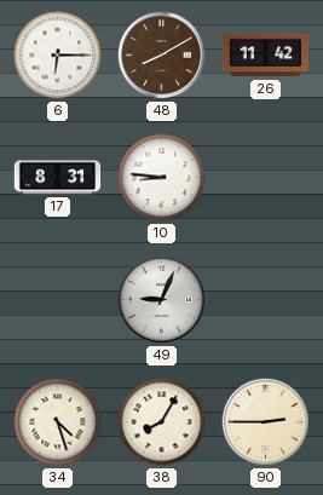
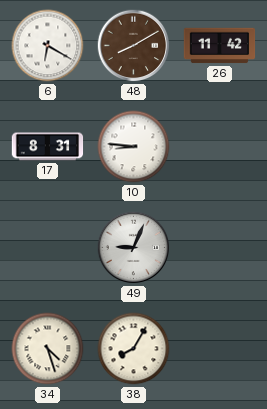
6: 6:15 -> 6:20
90: 2:45 -> none
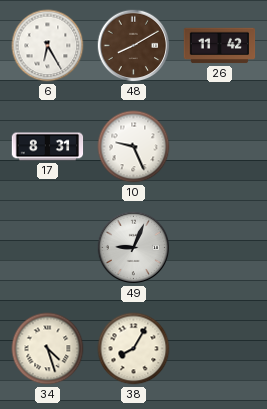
6: 6:20 -> 6:25
10: 8:46 -> 9:26
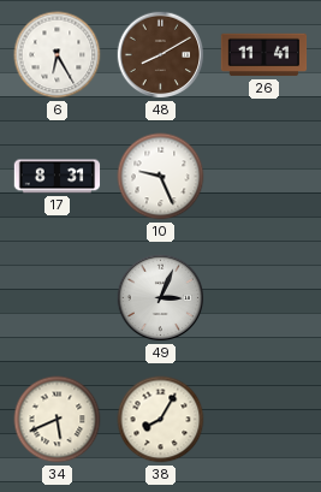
26: 11:42 -> 11:41
49: 9:04 -> 3:04
34: 4:27 -> 5:41
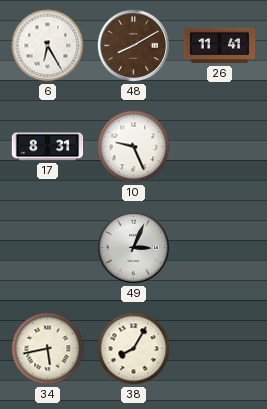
34: 5:41 -> 5:43
